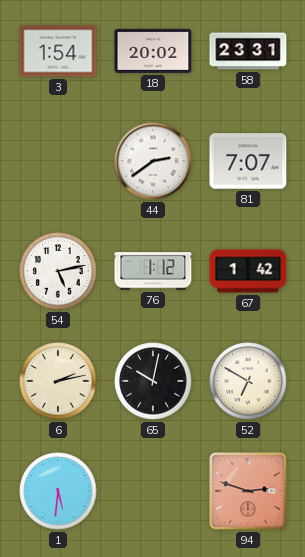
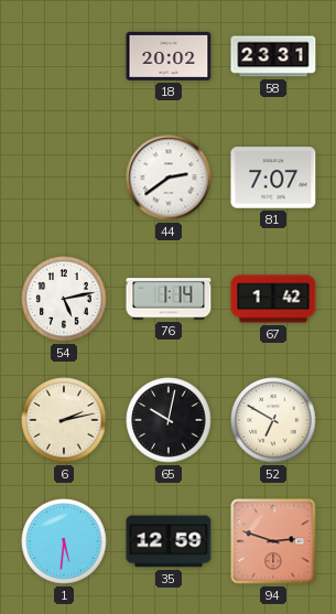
3: 1:54 -> none
76: 1:12 -> 1:14
35: none -> 12:59
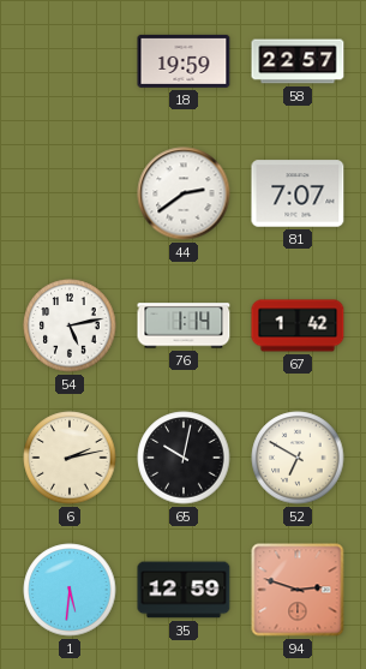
18: 20:02 -> 19:59
58: 23:31 -> 22:57
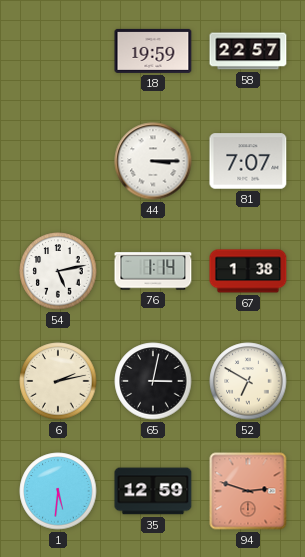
44: 2:39 -> 3:15
67: 1:42 -> 1:38
65: 10:02 -> 3:02
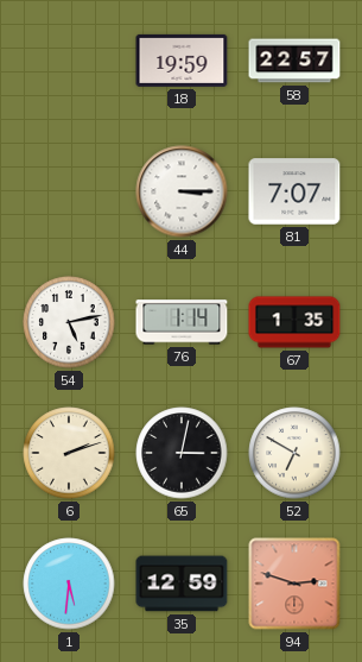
67: 1:38 -> 1:35
6: 2:13 -> 2:12
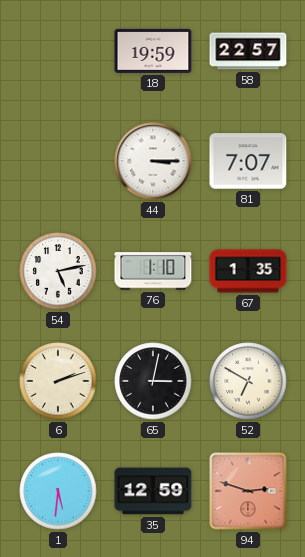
76: 1:14 -> 1:10
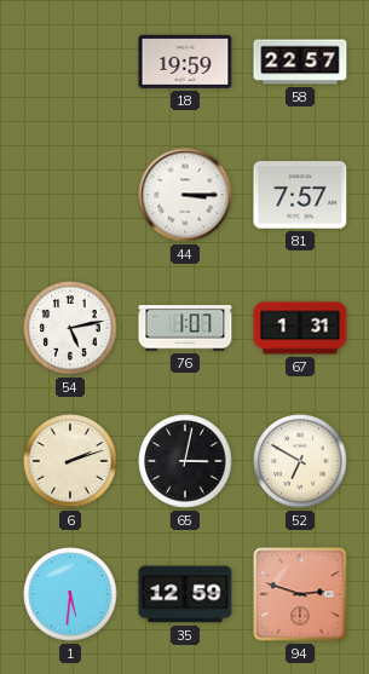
81: 7:07 -> 7:57
76: 1:10 -> 1:07
67: 1:35 -> 1:31
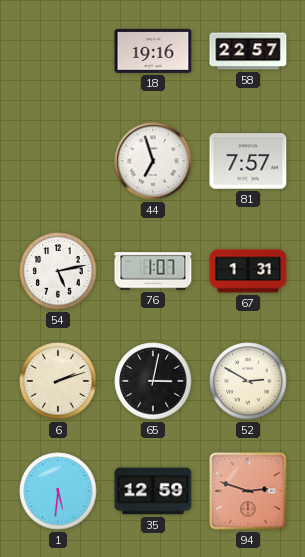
18: 19:59 -> 19:16
44: 3:15 -> 6:57
52: 6:50 -> 2:50
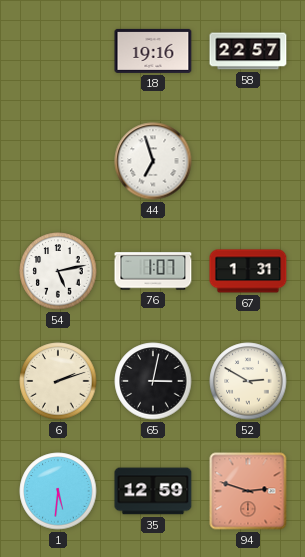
81: 7:57 -> none
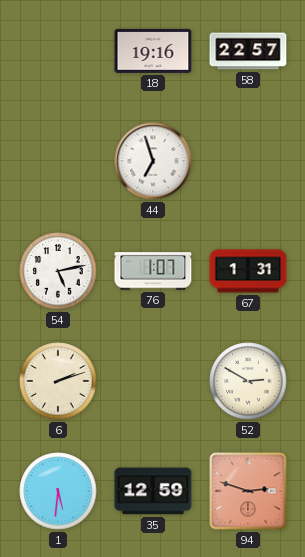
65: 3:02 -> none
